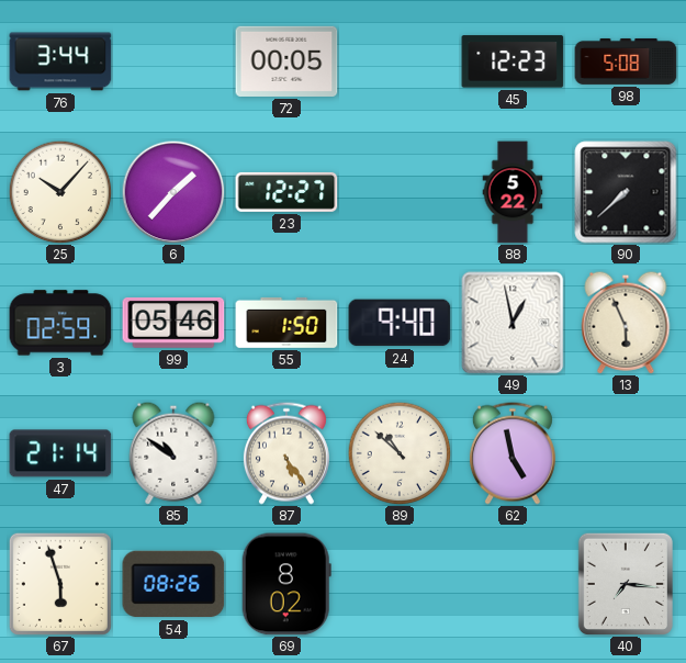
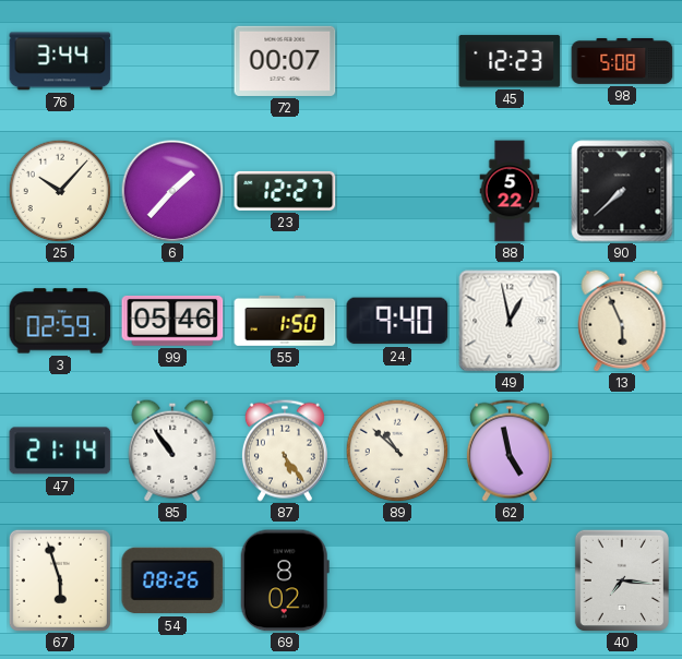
72: 00:05 -> 00:07
85: 10:51 -> 10:54
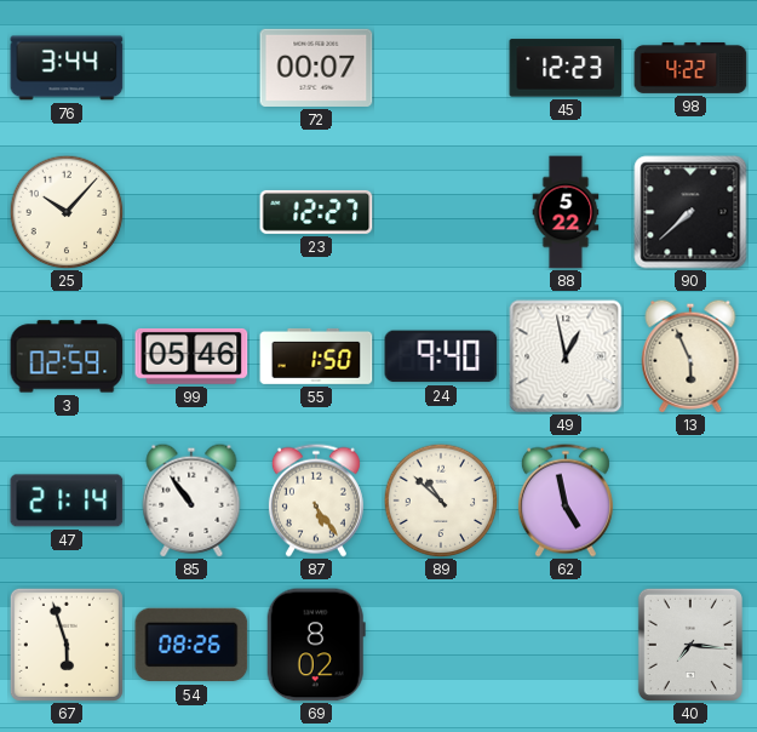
98: 5:08 -> 4:22
6: 1:37 -> none
